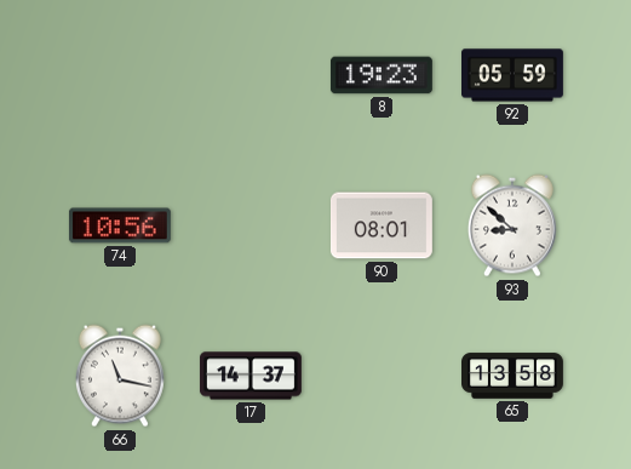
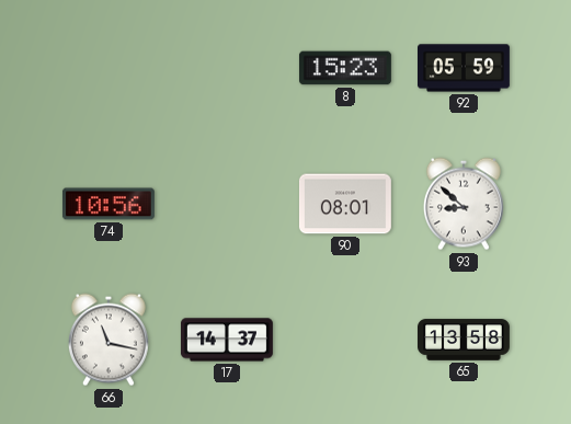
8: 19:23 -> 15:23
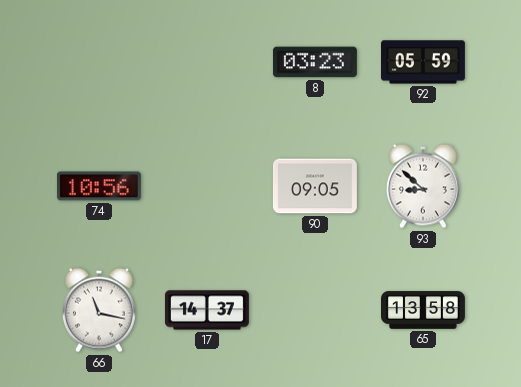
8: 15:23 -> 03:23
90: 08:01 -> 09:05
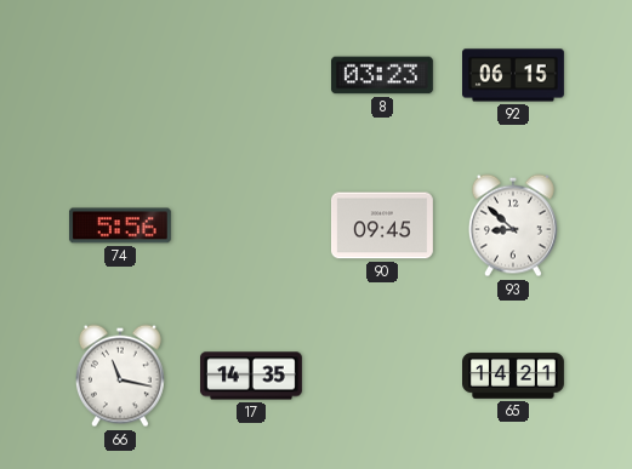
92: 05:59 -> 06:15
74: 10:56 -> 5:56
90: 09:05 -> 09:45
17: 14:37 -> 14:35
65: 13:58 -> 14:21
